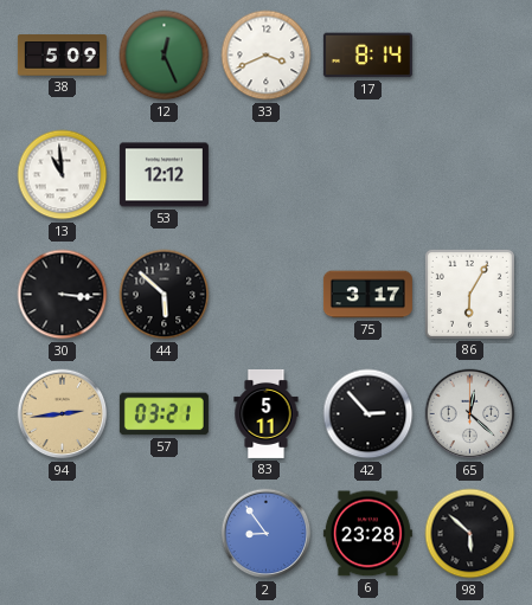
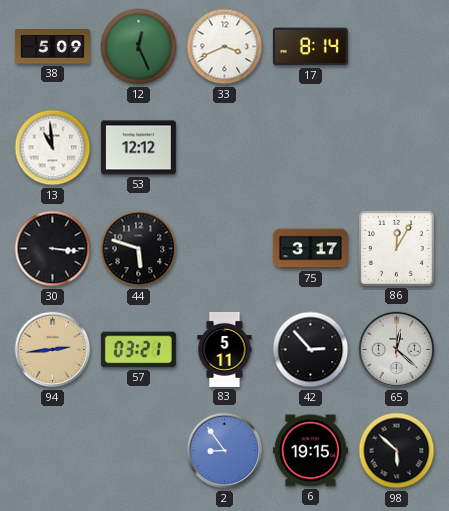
44: 5:52 -> 5:48
86: 6:05 -> 12:05
6: 23:28 -> 19:15
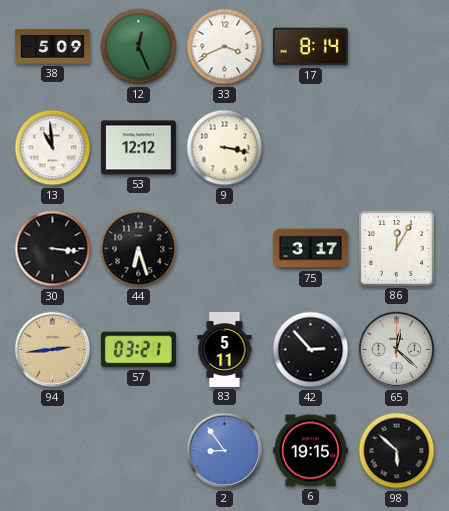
9: none -> 3:17
44: 5:48 -> 6:27
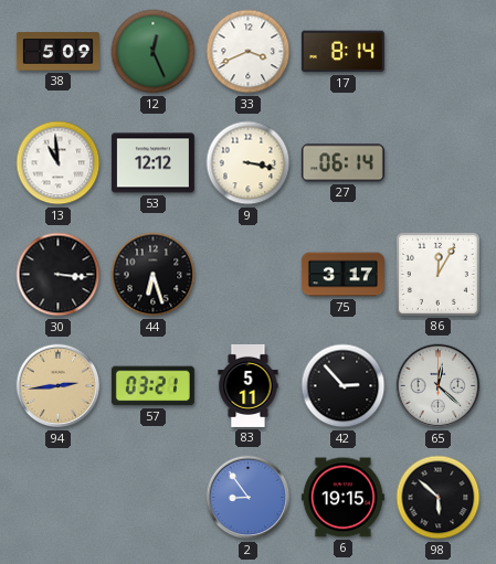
27: none -> 06:14
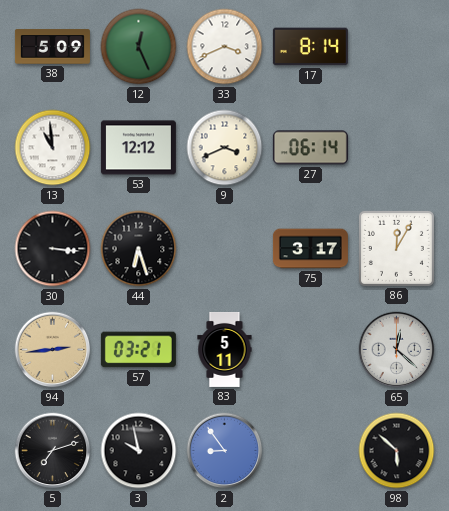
9: 3:17 -> 3:41
42: 2:53 -> none
5: none -> 7:12
3: none -> 9:58
6: 19:15 -> none
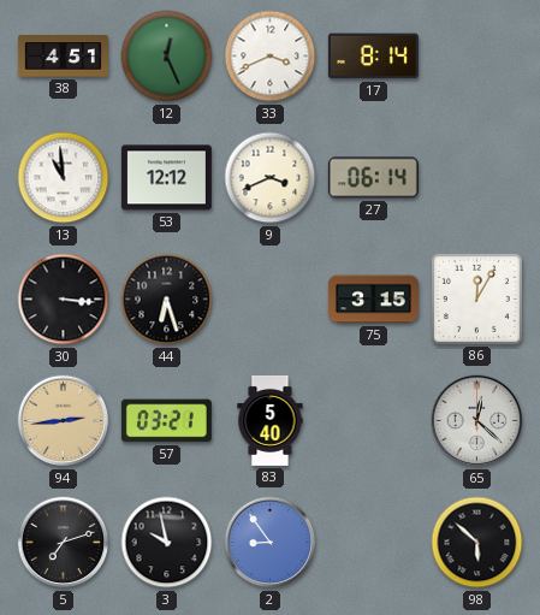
38: 5:09 -> 4:51
75: 3:17 -> 3:15
83: 5:11 -> 5:40
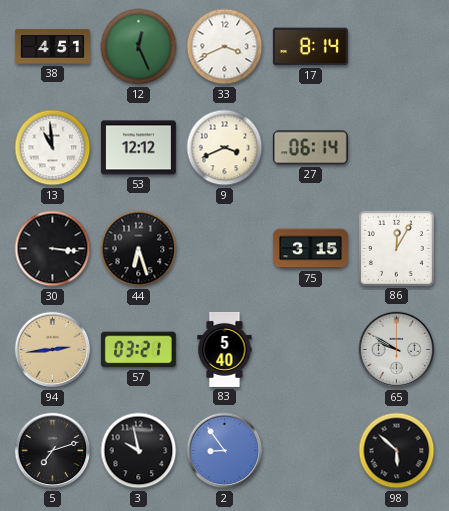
65: 12:22 -> 9:50
